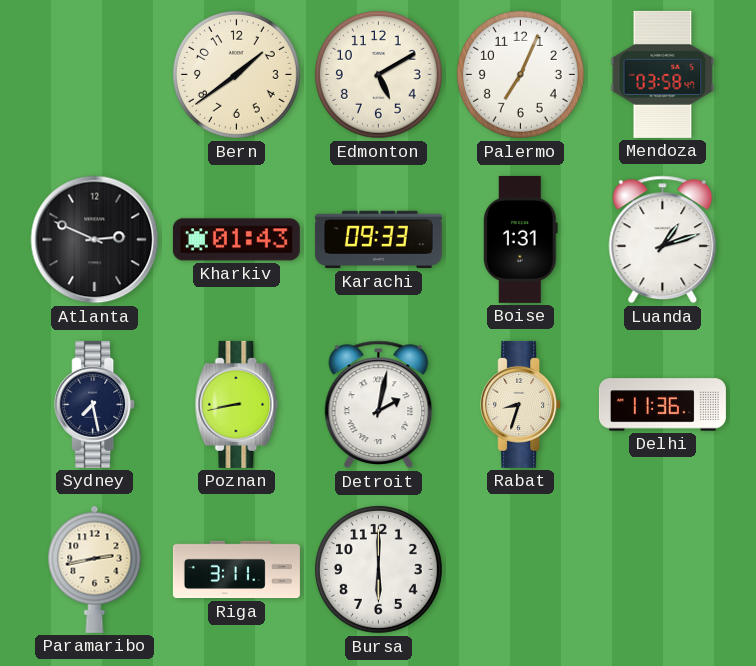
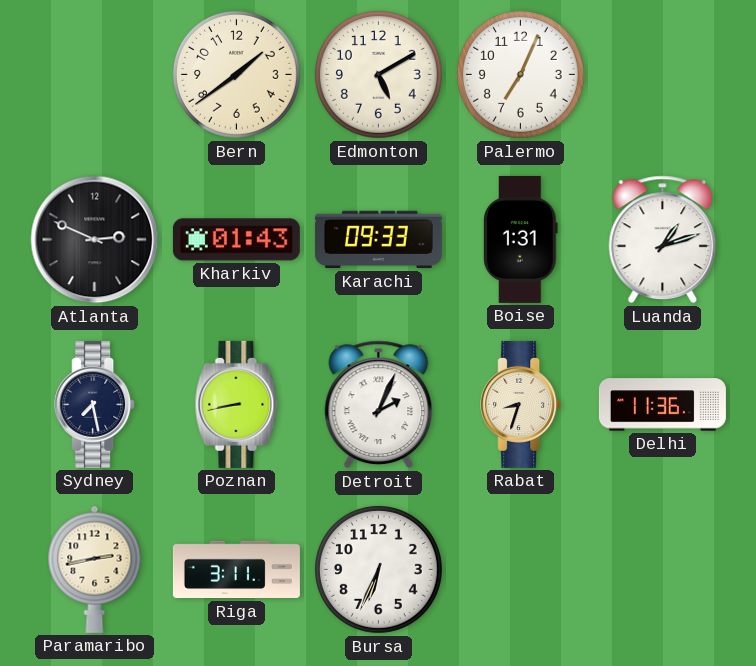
Mendoza: 03:58 -> none
Detroit: 2:02 -> 2:04
Bursa: 6:00 -> 6:34
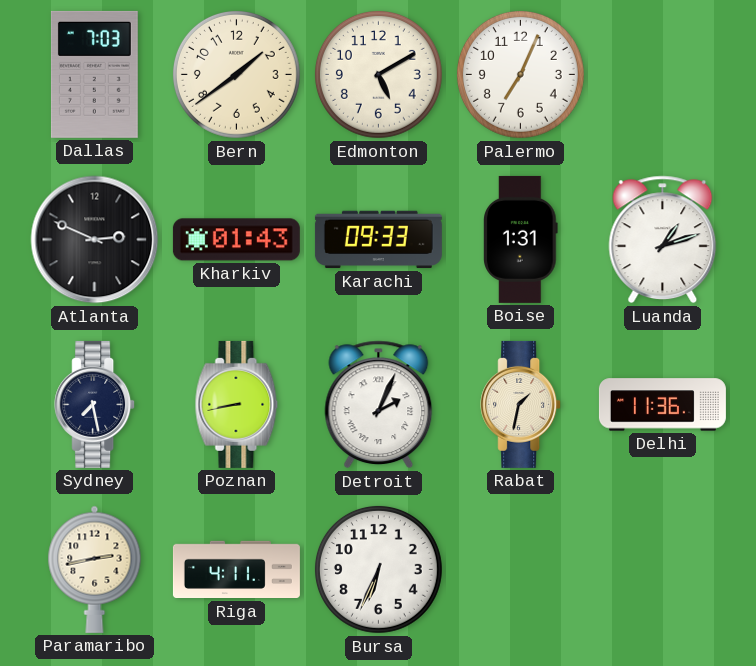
Dallas: none -> 7:03
Rabat: 8:33 -> 1:32
Riga: 3:11 -> 4:11
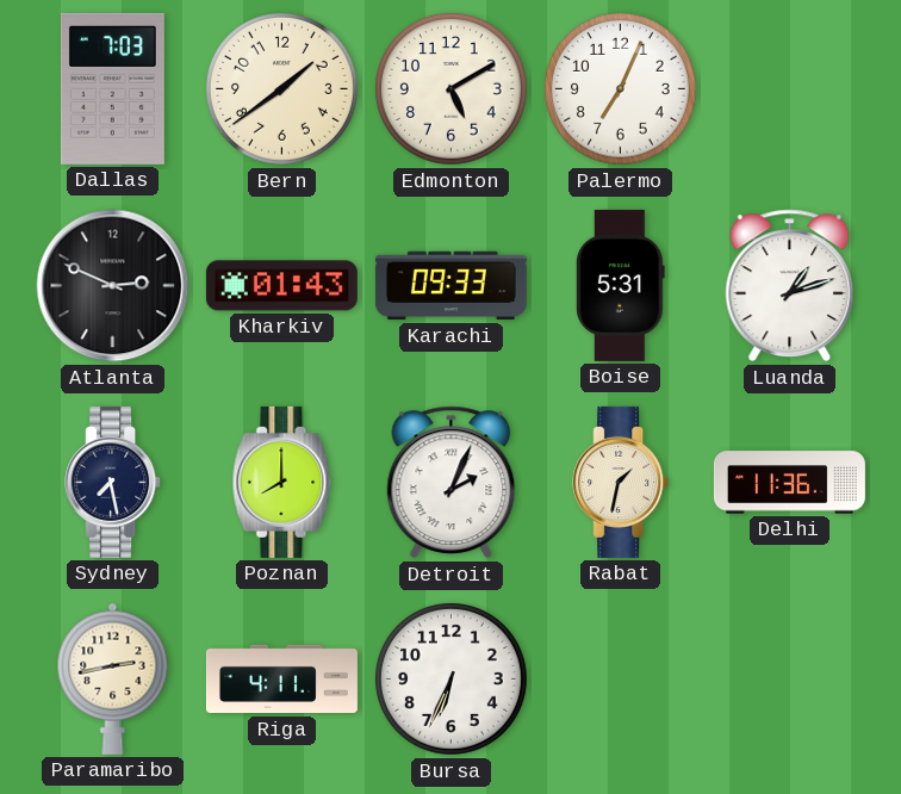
Boise: 1:31 -> 5:31
Poznan: 8:43 -> 8:00
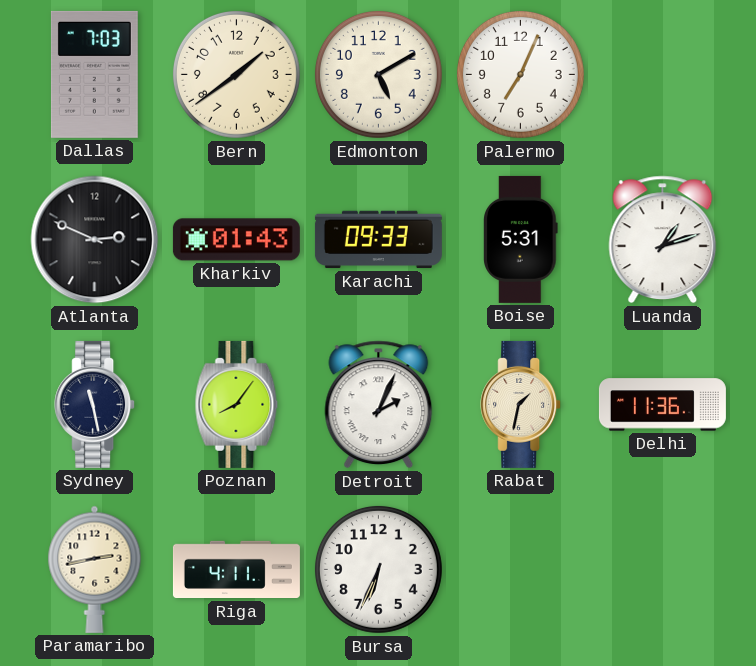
Sydney: 7:28 -> 11:28
Poznan: 8:00 -> 8:06
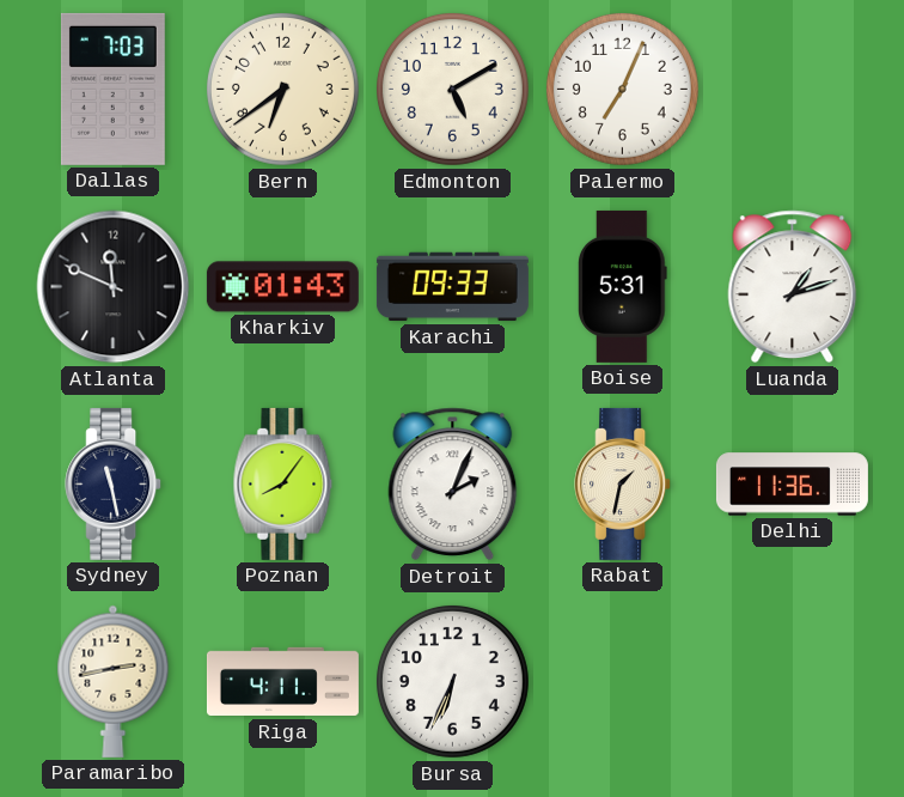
Bern: 1:39 -> 6:39
Atlanta: 2:49 -> 11:49
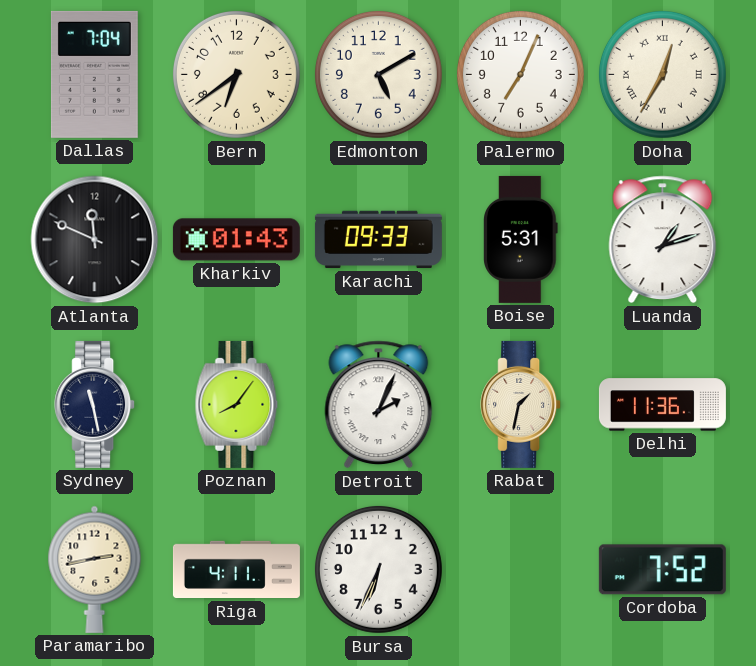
Dallas: 7:03 -> 7:04
Doha: none -> 12:35
Cordoba: none -> 7:52
